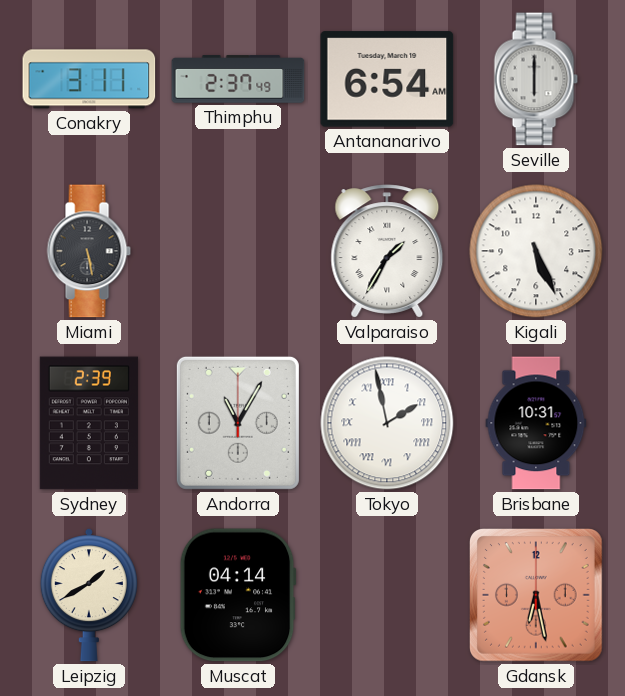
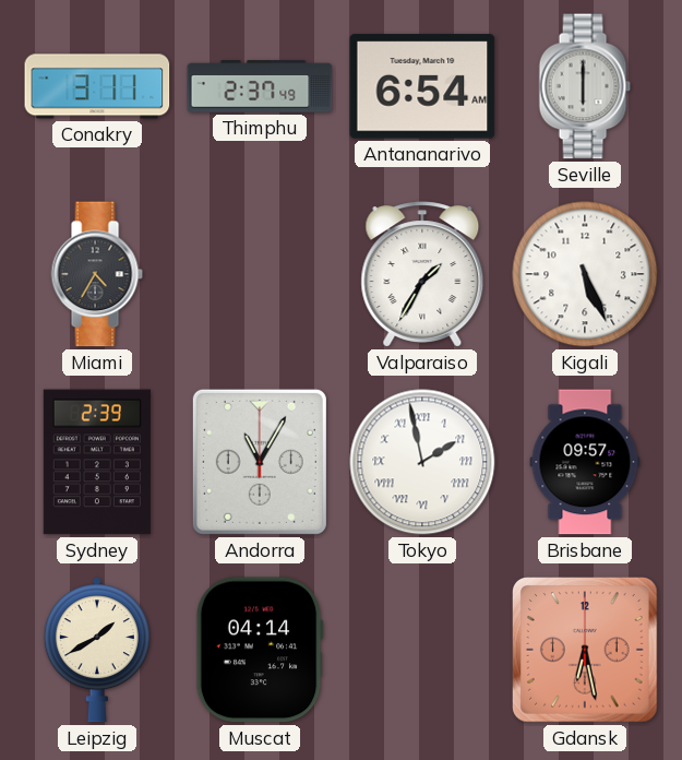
Miami: 5:28 -> 4:35
Brisbane: 10:31 -> 09:57
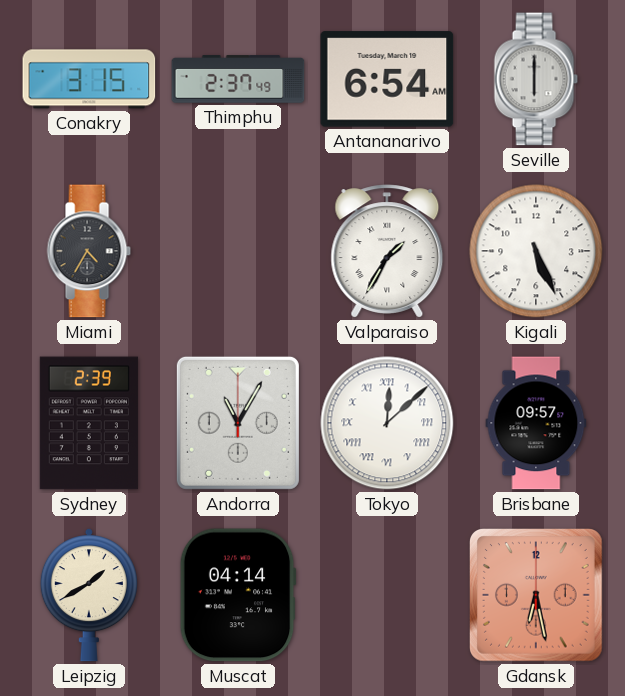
Conakry: 3:11 -> 3:15
Tokyo: 1:58 -> 12:08
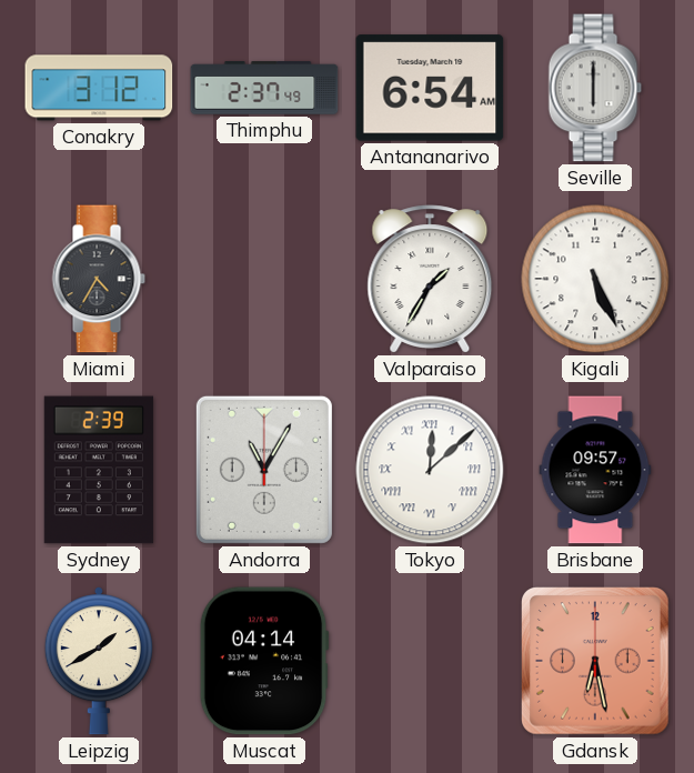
Conakry: 3:15 -> 3:12
